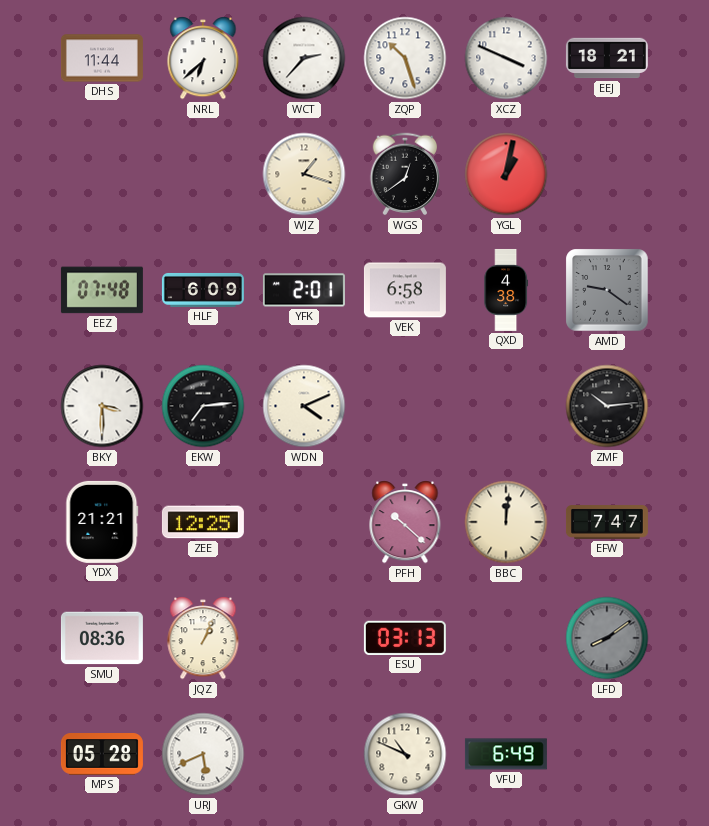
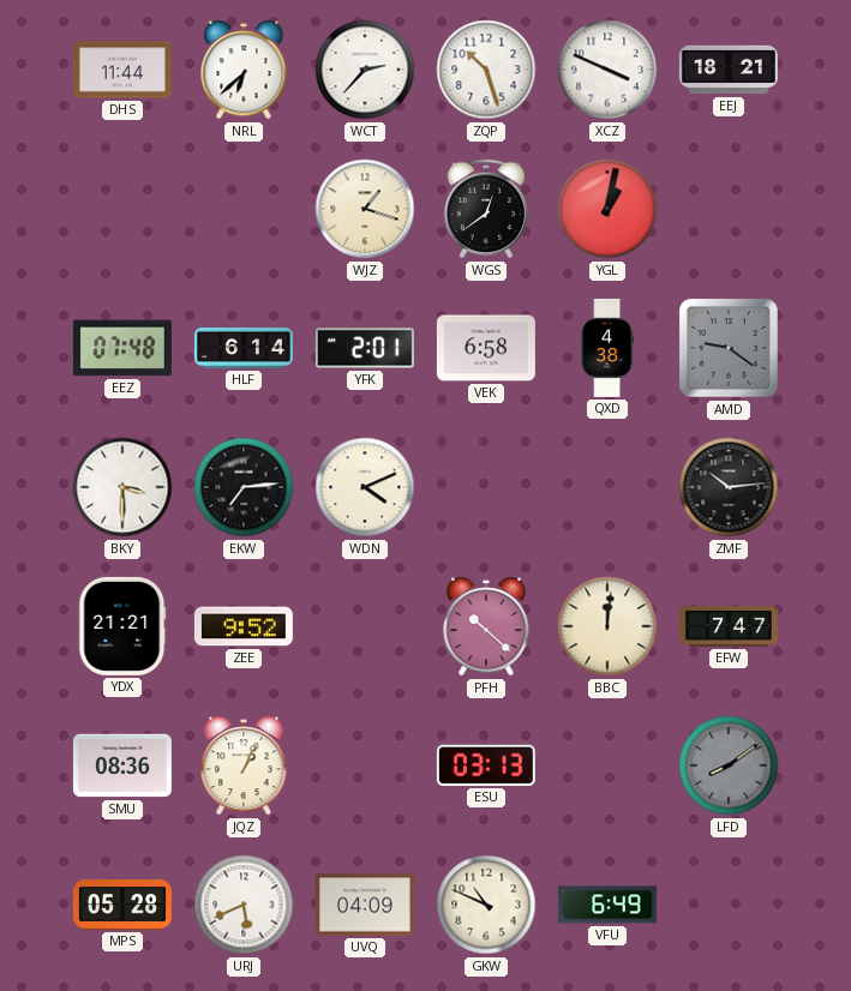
HLF: 6:09 -> 6:14
ZEE: 12:25 -> 9:52
UVQ: none -> 04:09
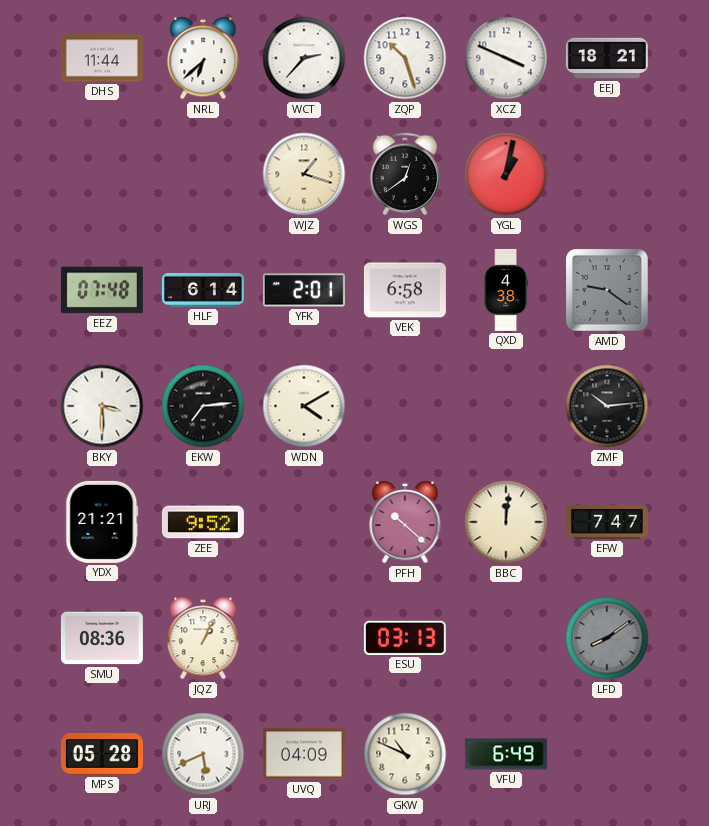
WDN: 4:11 -> 4:10
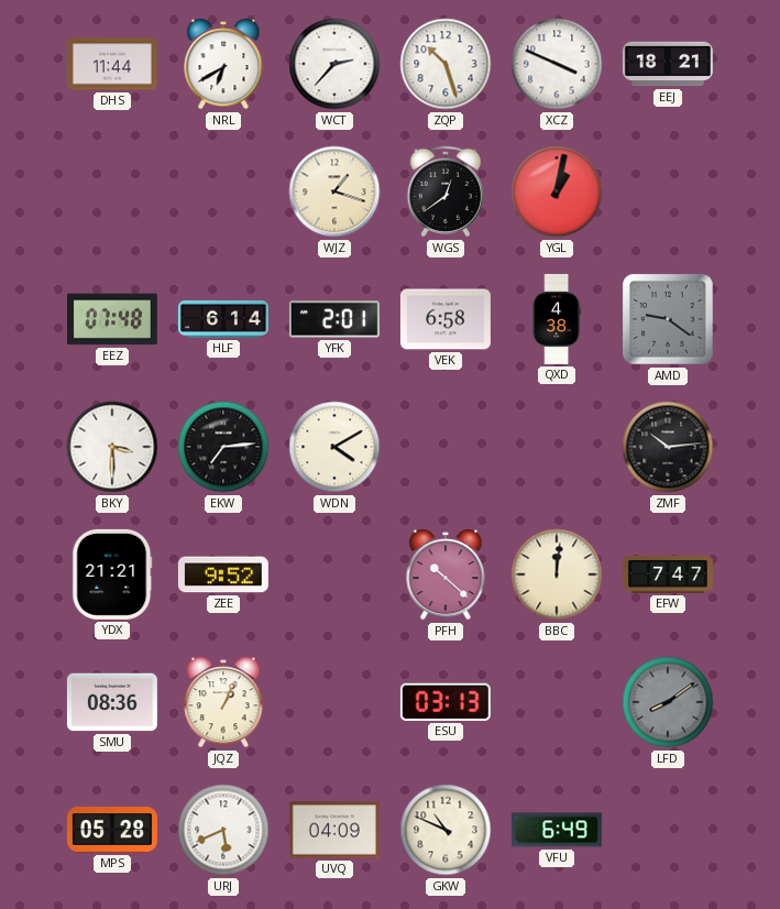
NRL: 6:38 -> 6:40
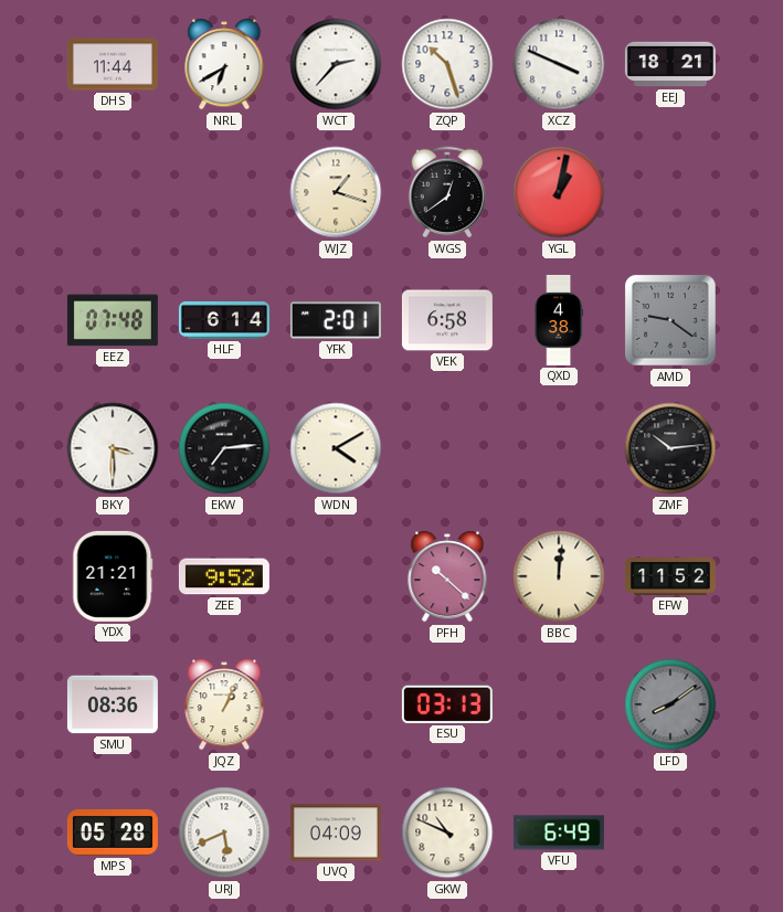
EFW: 7:47 -> 11:52
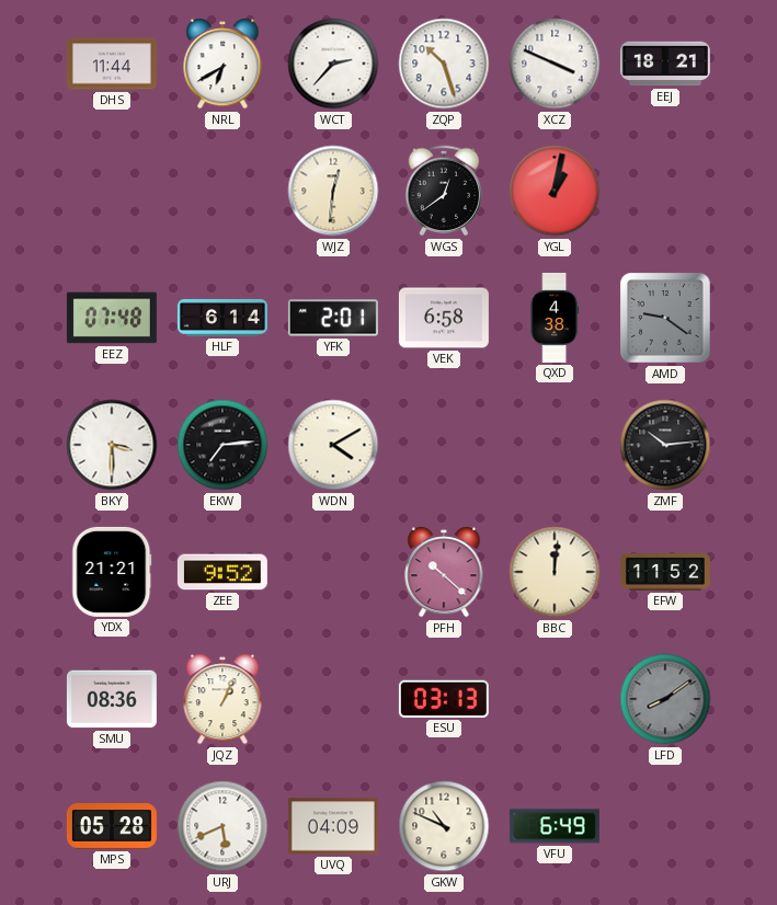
WJZ: 1:18 -> 12:31
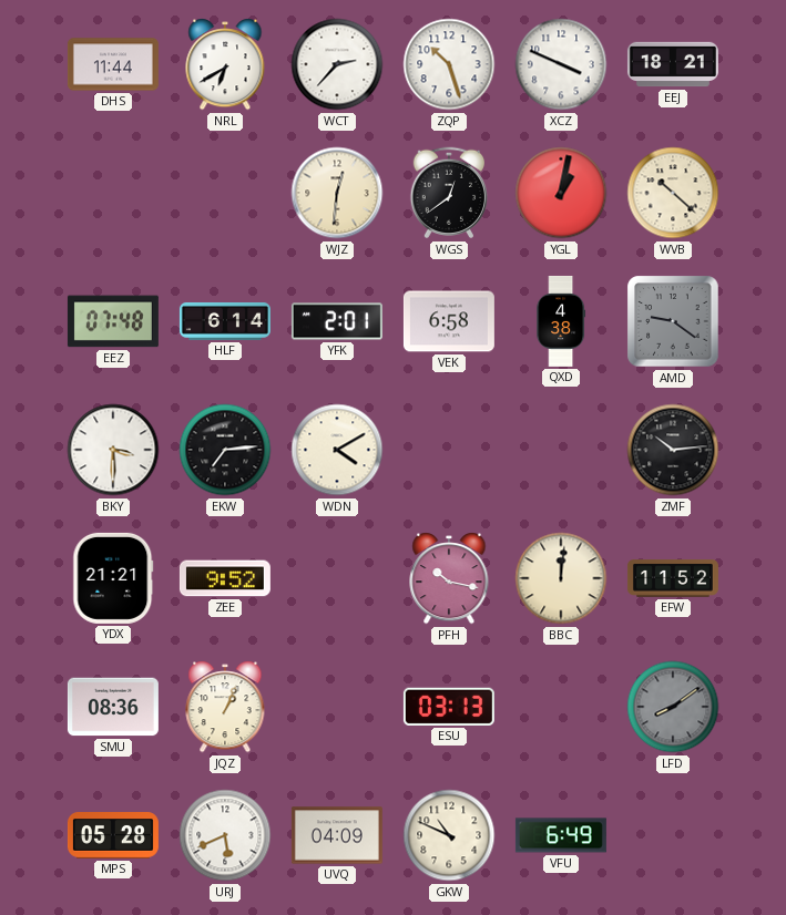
WVB: none -> 10:22
PFH: 10:22 -> 10:17
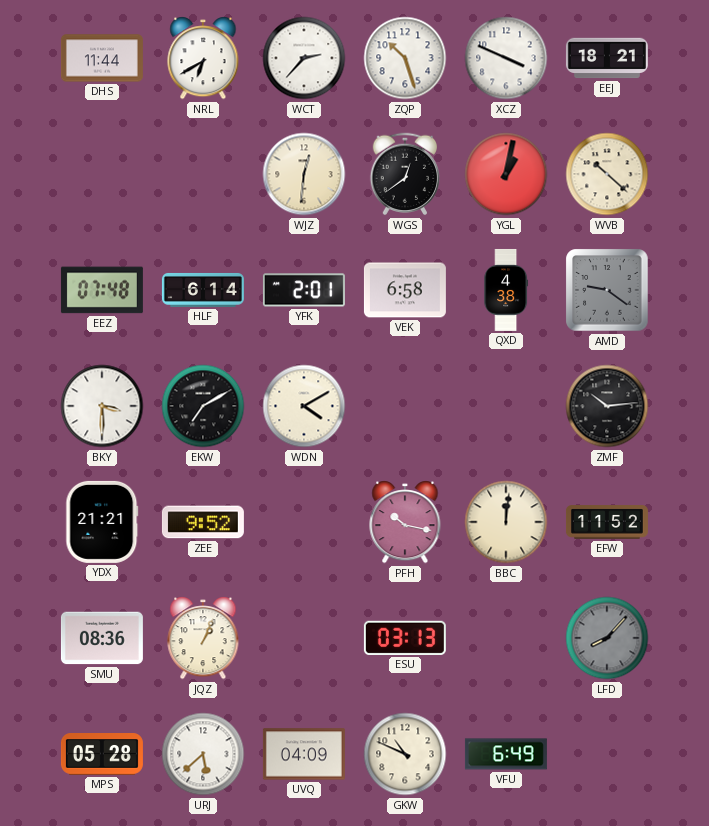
EKW: 7:14 -> 7:10
LFD: 8:09 -> 8:07
URJ: 5:41 -> 5:38
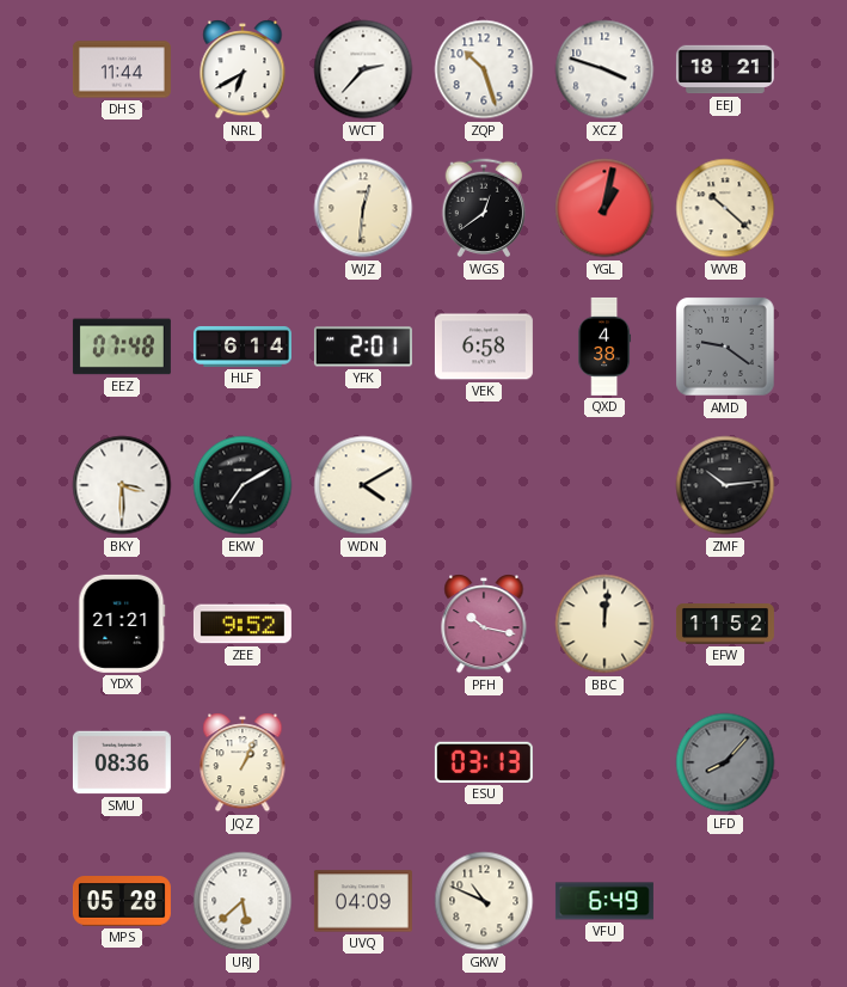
XCZ: 3:49 -> 3:48
